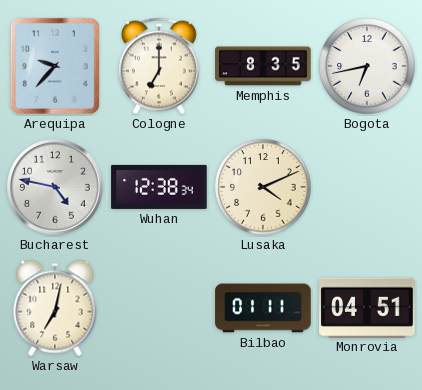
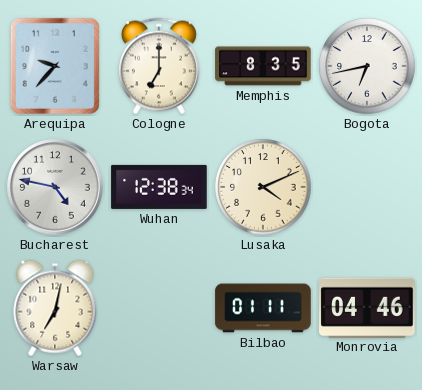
Monrovia: 04:51 -> 04:46
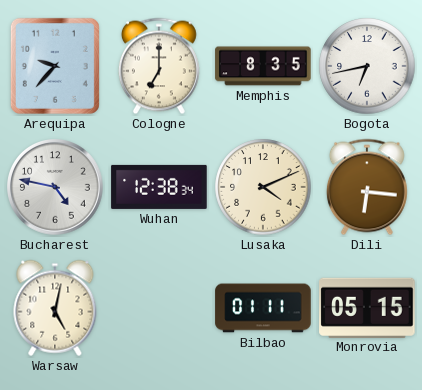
Dili: none -> 6:16
Warsaw: 7:02 -> 5:02
Monrovia: 04:46 -> 05:15
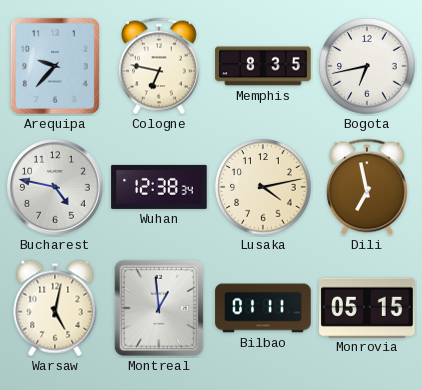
Cologne: 7:00 -> 6:47
Lusaka: 4:11 -> 4:13
Dili: 6:16 -> 6:58
Montreal: none -> 12:59
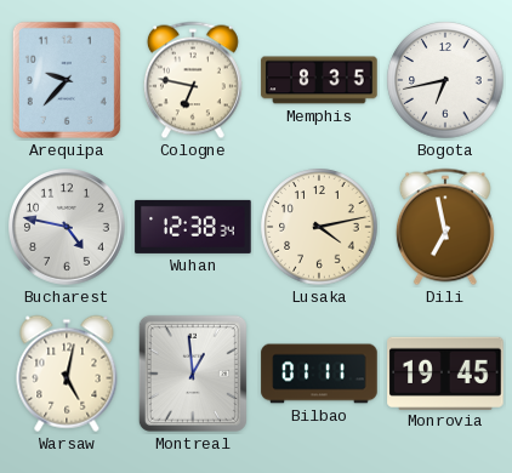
Monrovia: 05:15 -> 19:45
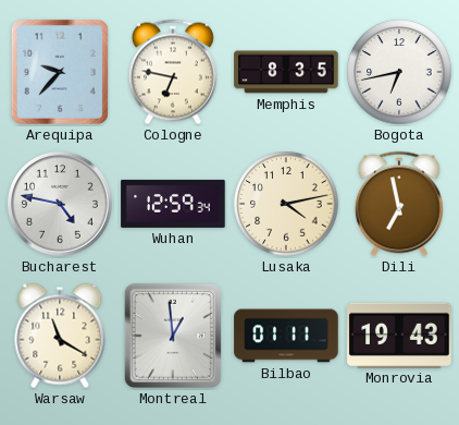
Wuhan: 12:38 -> 12:59
Warsaw: 5:02 -> 11:20
Monrovia: 19:45 -> 19:43
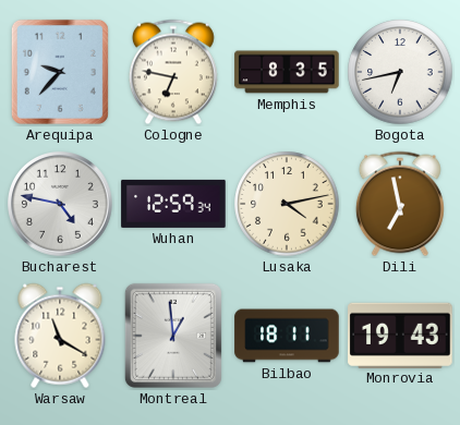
Bilbao: 01:11 -> 18:11
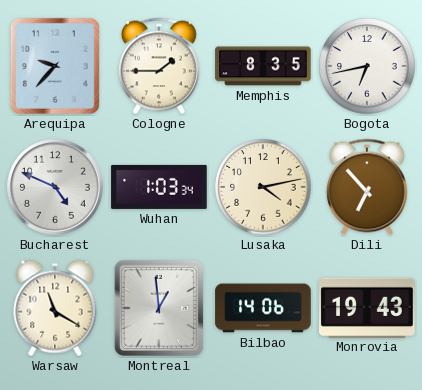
Cologne: 6:47 -> 1:45
Bucharest: 4:47 -> 4:49
Wuhan: 12:59 -> 1:03
Dili: 6:58 -> 6:53
Bilbao: 18:11 -> 14:06
